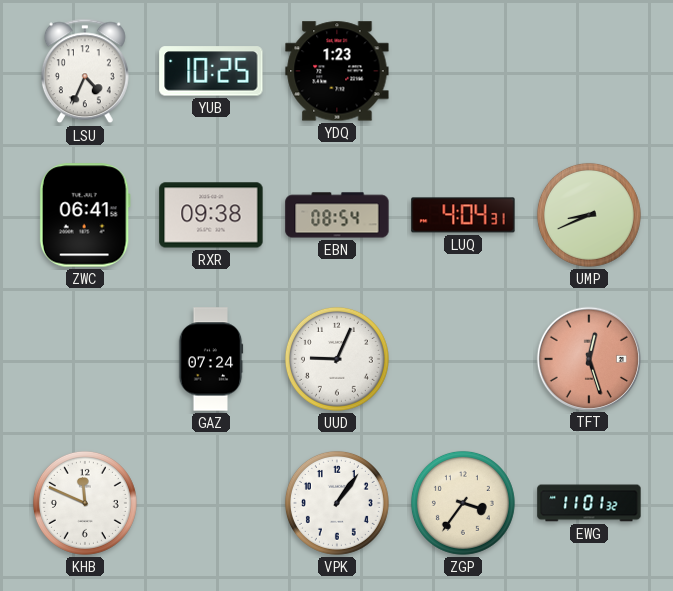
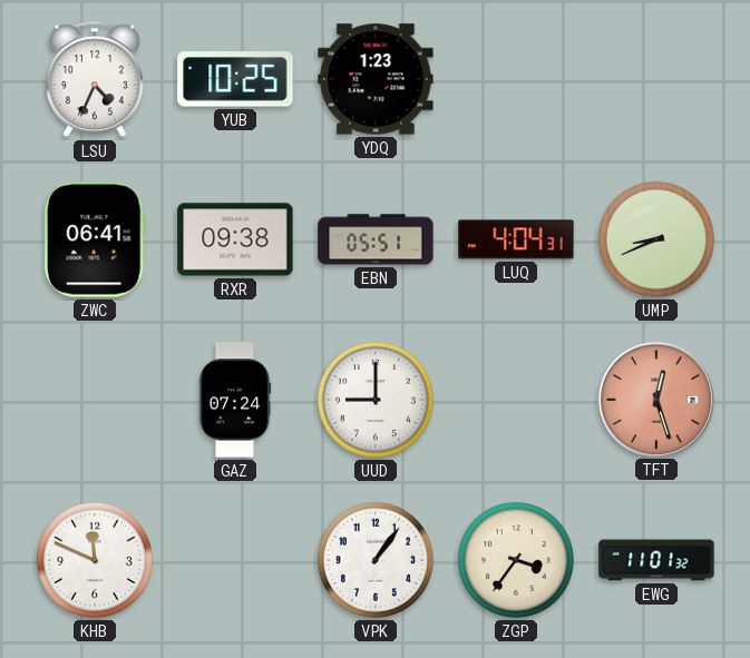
EBN: 08:54 -> 05:51
UUD: 9:04 -> 9:00
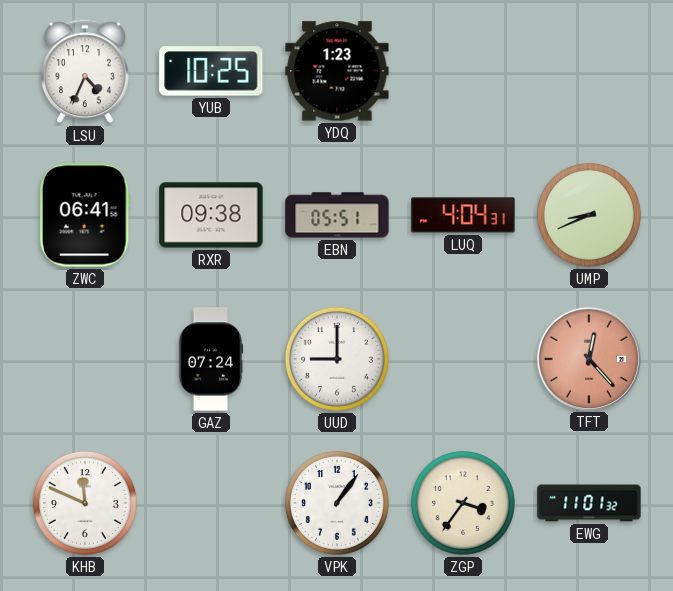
TFT: 12:27 -> 12:23
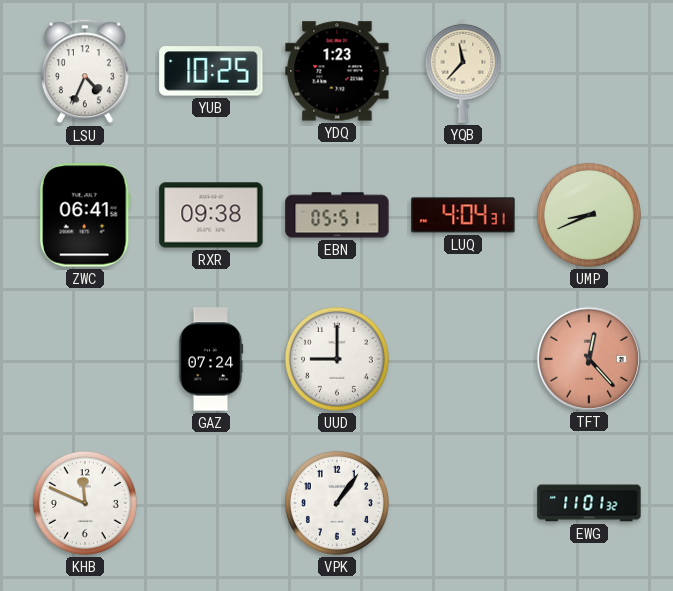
YQB: none -> 11:37
ZGP: 3:36 -> none
